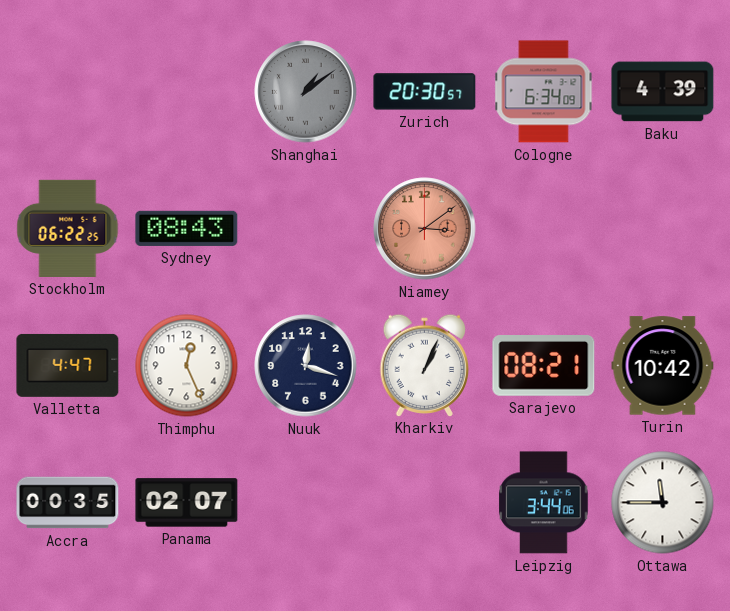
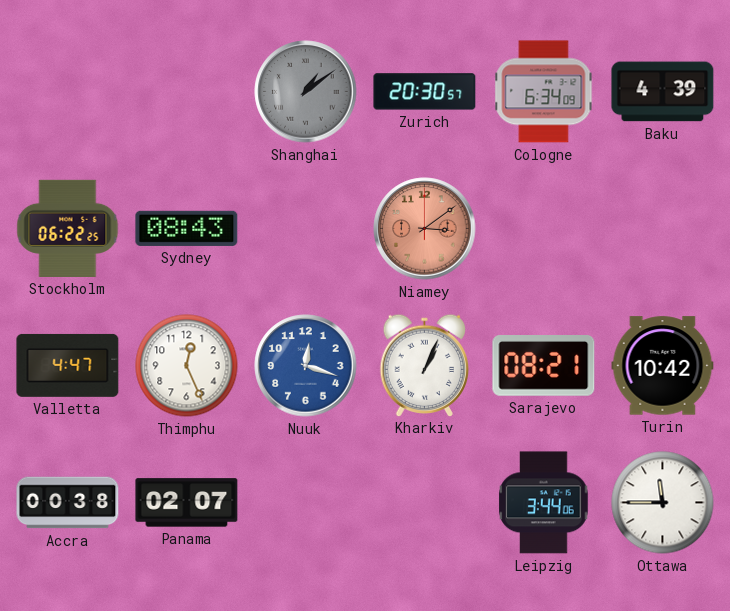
Nuuk dial: navy -> blue
Accra: 00:35 -> 00:38
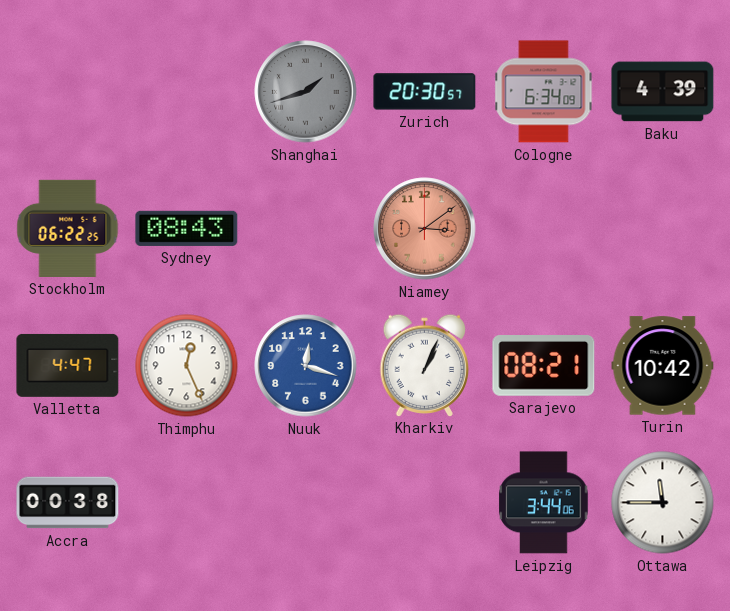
Shanghai: 1:09 -> 1:42
Panama: 02:07 -> none
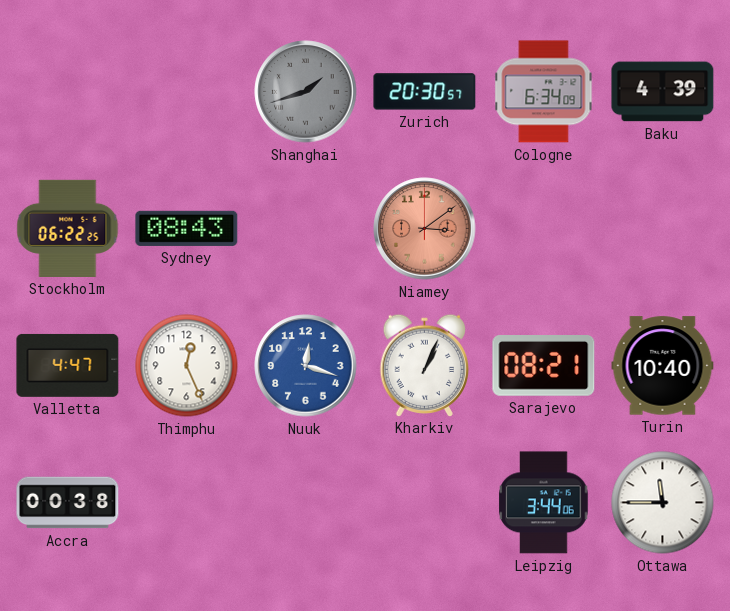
Turin: 10:42 -> 10:40
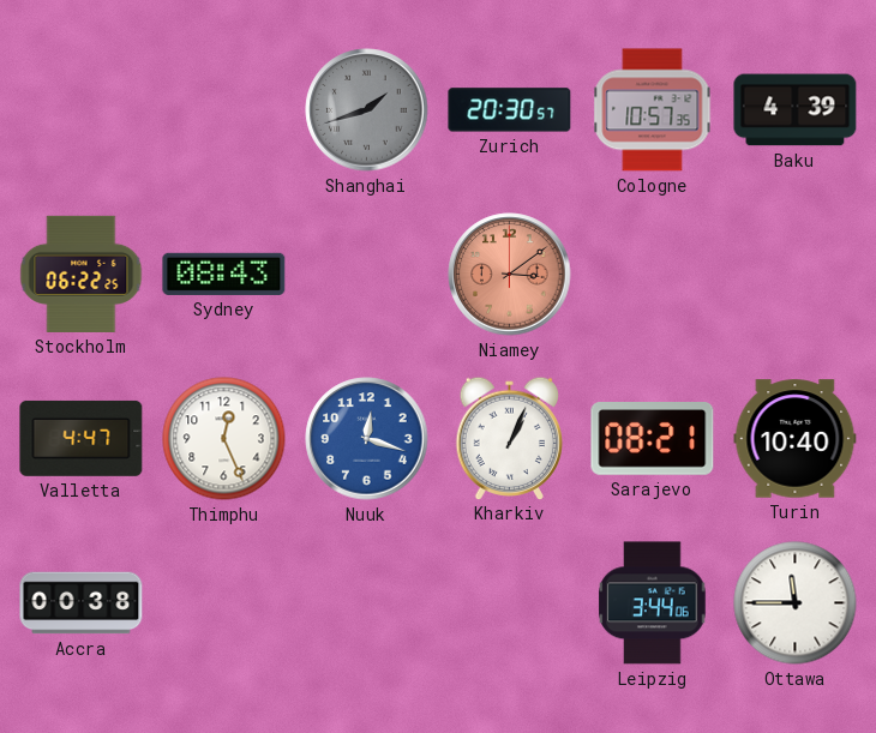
Cologne: 6:34 -> 10:57
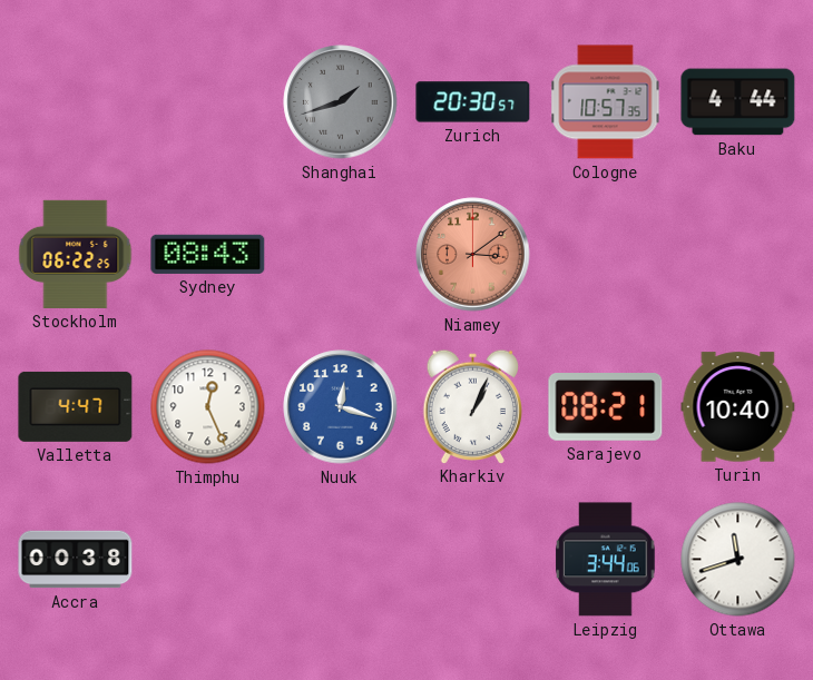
Baku: 4:39 -> 4:44
Ottawa: 11:45 -> 11:42
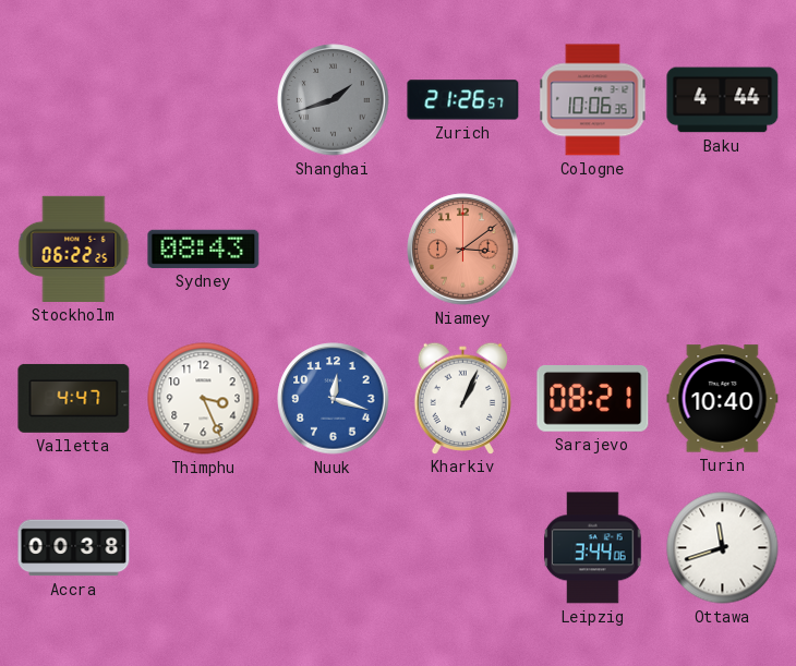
Zurich: 20:30 -> 21:26
Cologne: 10:57 -> 10:06
Thimphu: 12:26 -> 3:26
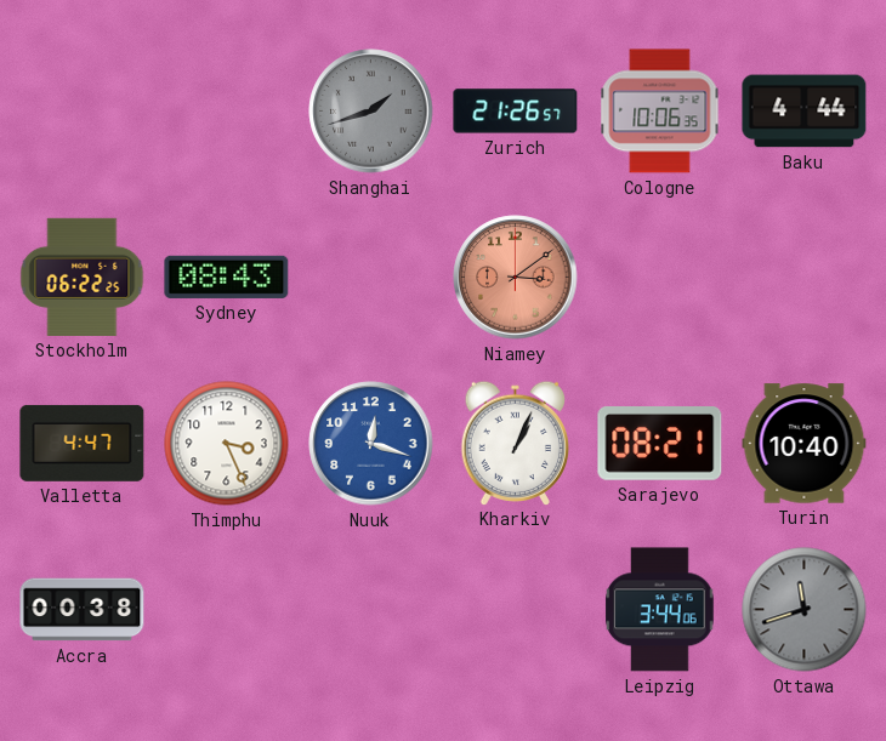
Ottawa dial: white -> grey
